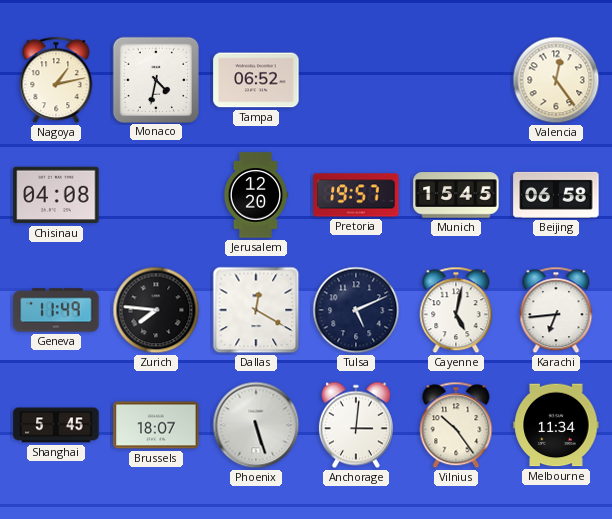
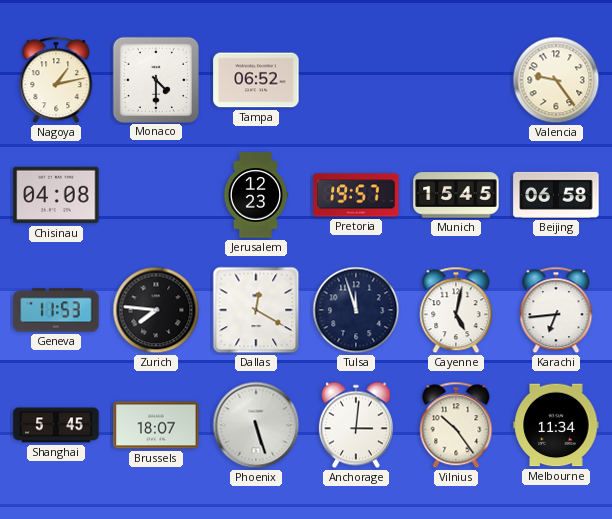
Monaco: 4:32 -> 4:30
Valencia: 12:24 -> 9:24
Jerusalem: 12:20 -> 12:23
Geneva: 11:49 -> 11:53
Tulsa: 5:11 -> 11:57
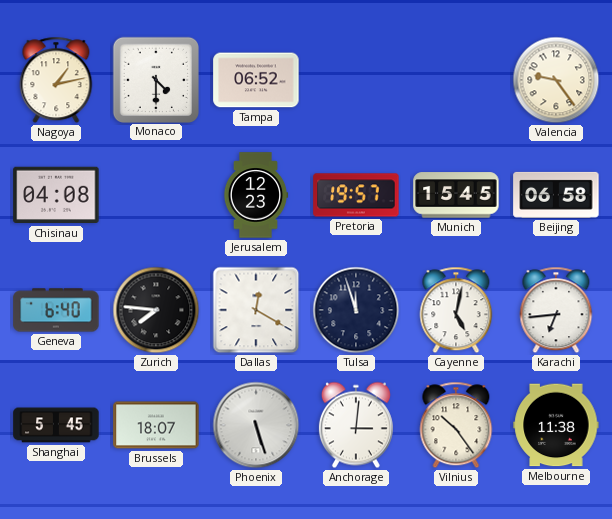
Geneva: 11:53 -> 6:40
Melbourne: 11:34 -> 11:38
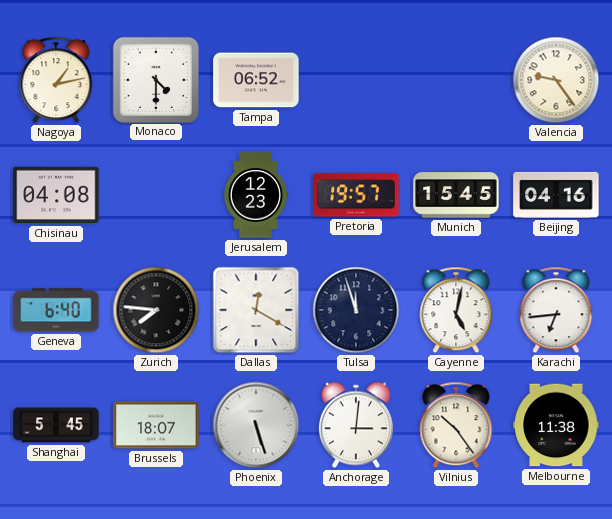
Beijing: 06:58 -> 04:16
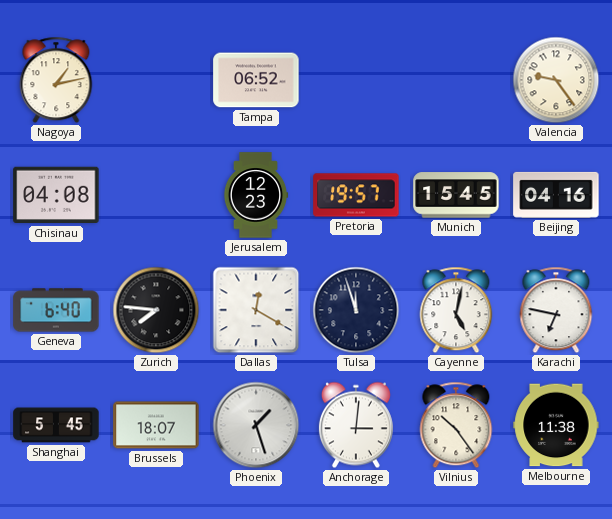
Monaco: 4:30 -> none
Karachi: 6:44 -> 6:47
Phoenix: 5:27 -> 1:27
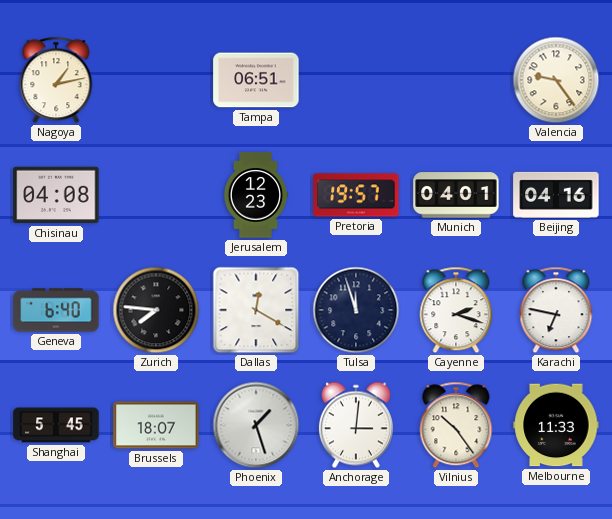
Tampa: 06:52 -> 06:51
Munich: 15:45 -> 04:01
Cayenne: 5:02 -> 2:18
Melbourne: 11:38 -> 11:33
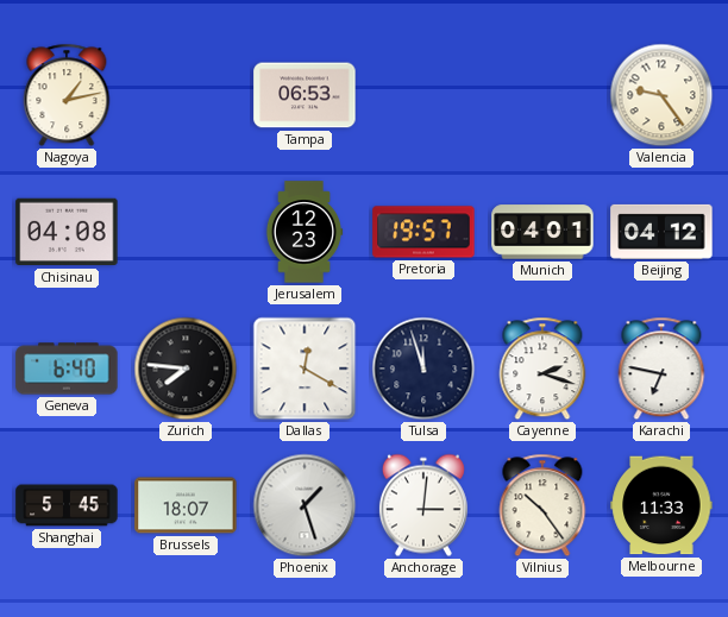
Tampa: 06:51 -> 06:53
Beijing: 04:16 -> 04:12
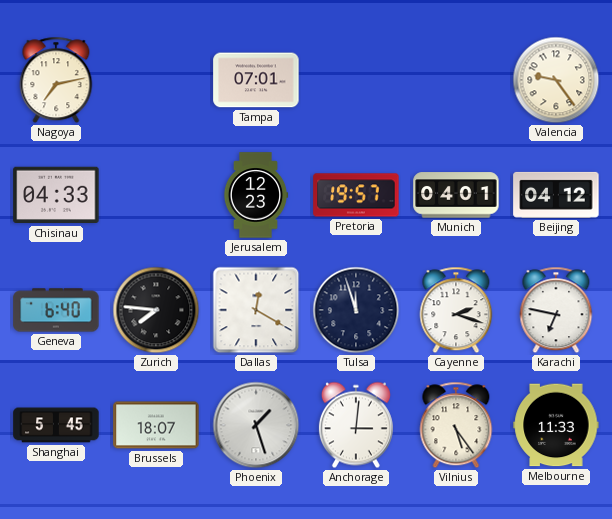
Nagoya: 1:13 -> 7:13
Tampa: 06:53 -> 07:01
Chisinau: 04:08 -> 04:33
Vilnius: 10:24 -> 5:24
